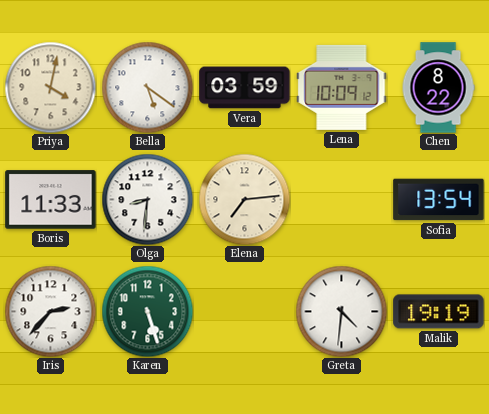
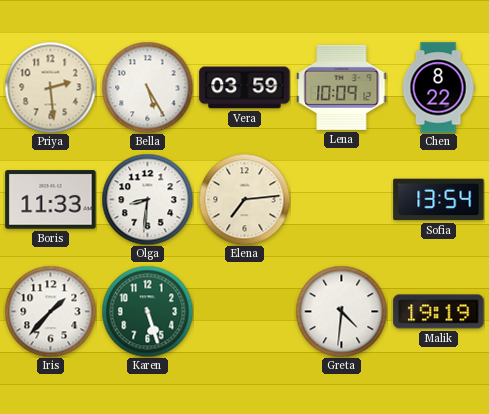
Priya: 4:02 -> 2:29
Bella: 5:21 -> 5:25
Iris: 2:37 -> 1:37
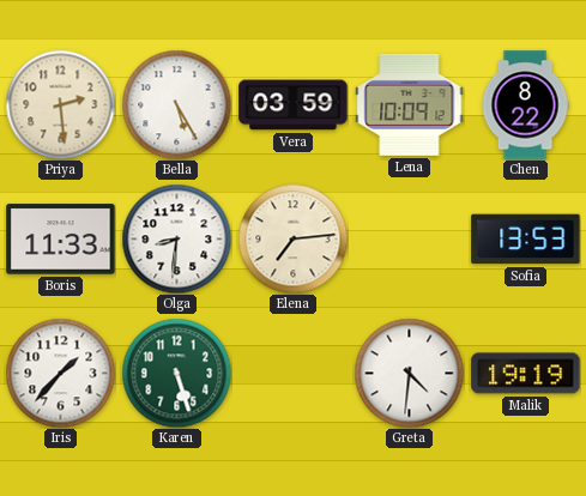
Sofia: 13:54 -> 13:53
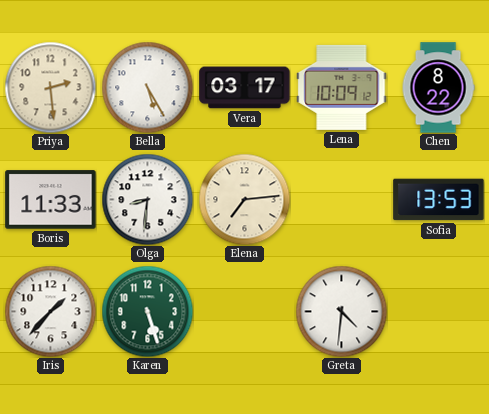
Vera: 03:59 -> 03:17
Malik: 19:19 -> none
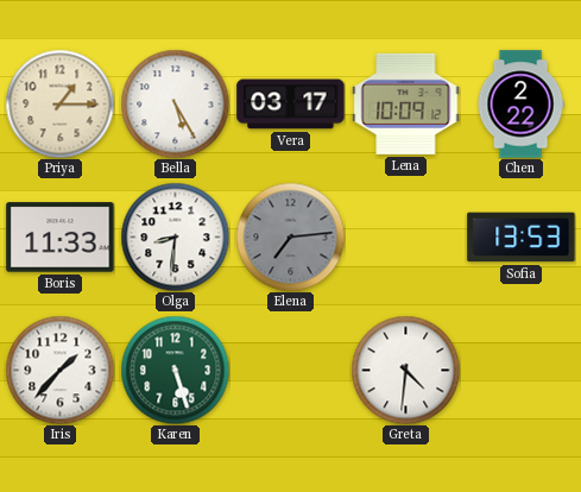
Priya: 2:29 -> 1:15
Chen: 8:22 -> 2:22
Elena dial: cream -> grey
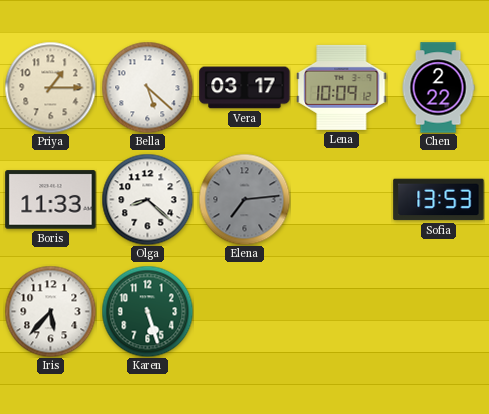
Bella: 5:25 -> 5:22
Olga: 8:31 -> 8:22
Iris: 1:37 -> 5:37
Greta: 4:31 -> none
